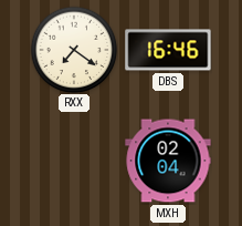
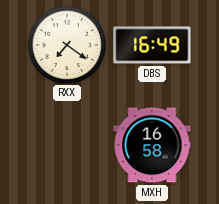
DBS: 16:46 -> 16:49
MXH: 02:04 -> 16:58
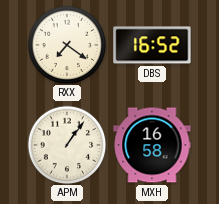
DBS: 16:49 -> 16:52
APM: none -> 1:06
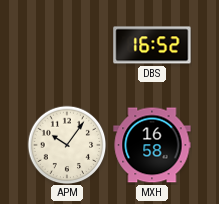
RXX: 7:21 -> none
APM: 1:06 -> 10:06
